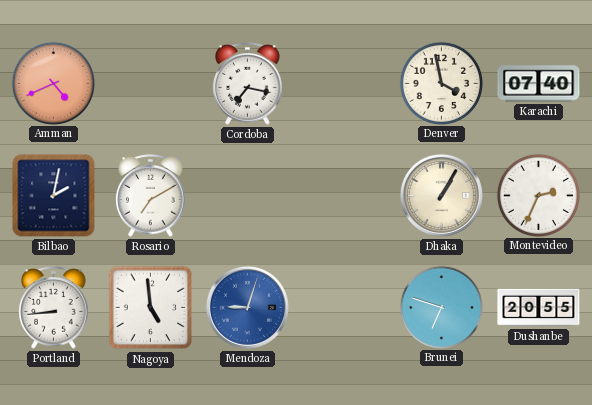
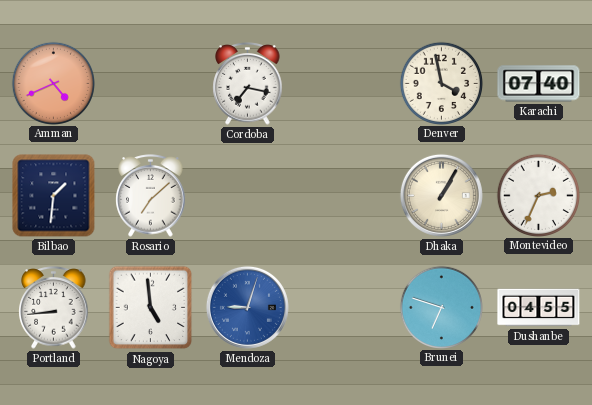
Bilbao: 2:02 -> 1:31
Rosario: 7:10 -> 7:08
Dushanbe: 20:55 -> 04:55
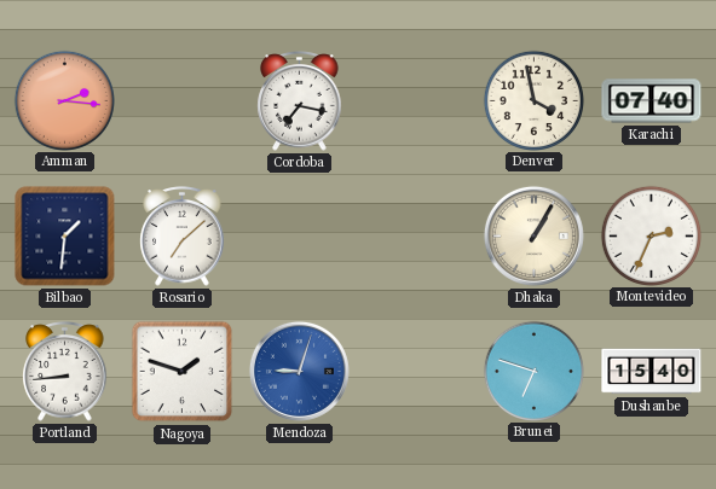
Amman: 4:41 -> 2:16
Nagoya: 4:59 -> 1:48
Dushanbe: 04:55 -> 15:40
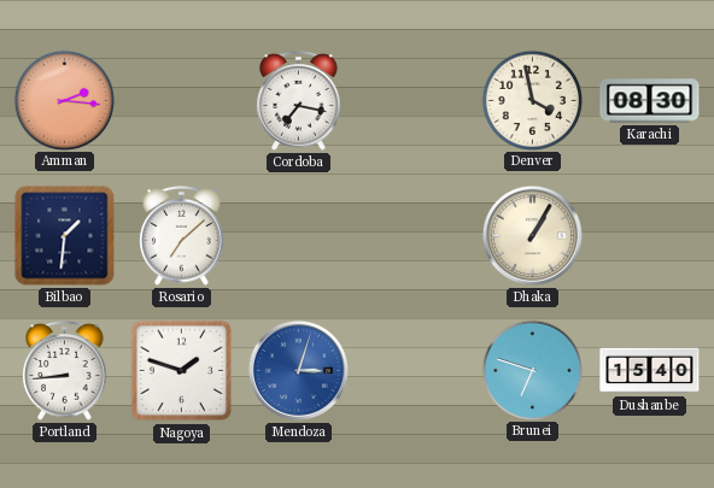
Karachi: 07:40 -> 08:30
Montevideo: 2:34 -> none
Mendoza: 9:03 -> 3:03
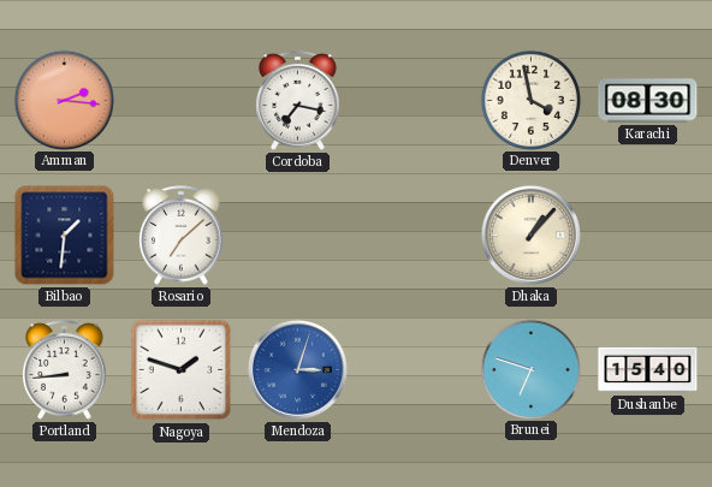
Dhaka: 1:05 -> 1:07
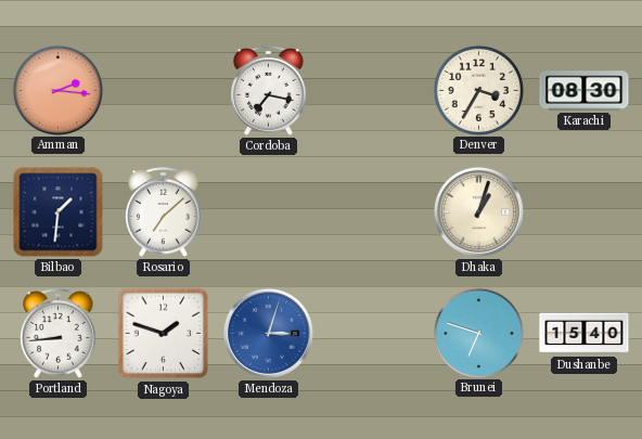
Denver: 3:58 -> 3:35
Dhaka: 1:07 -> 1:03
